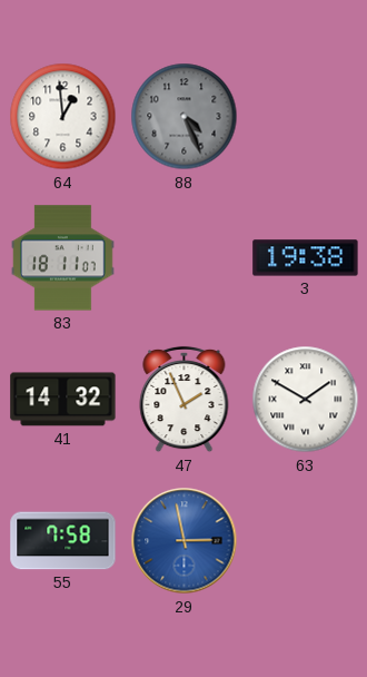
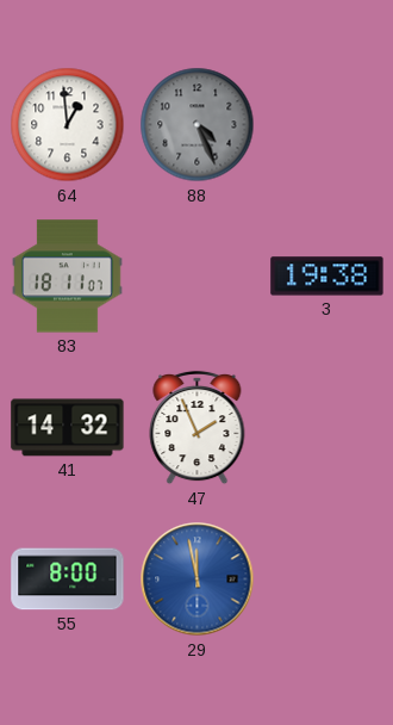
63: 1:50 -> none
55: 7:58 -> 8:00
29: 2:58 -> 11:58
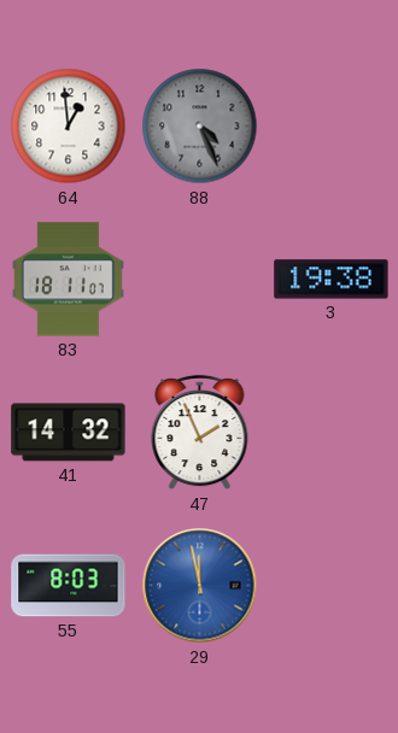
55: 8:00 -> 8:03
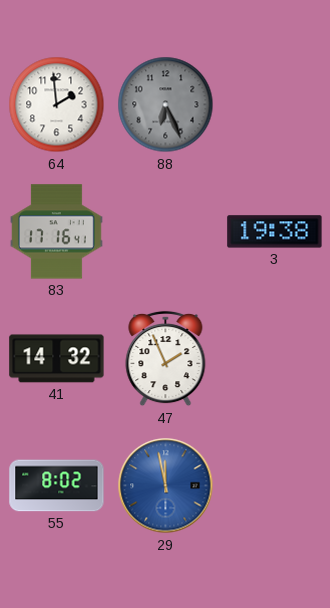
64: 12:59 -> 1:59
88: 4:26 -> 6:26
83: 18:11 -> 17:16
55: 8:03 -> 8:02
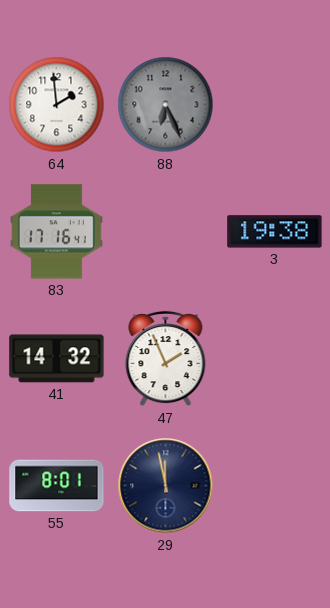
55: 8:02 -> 8:01
29 dial: blue -> navy
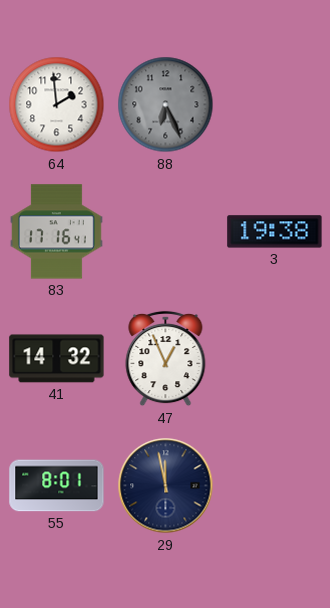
47: 1:56 -> 12:56
